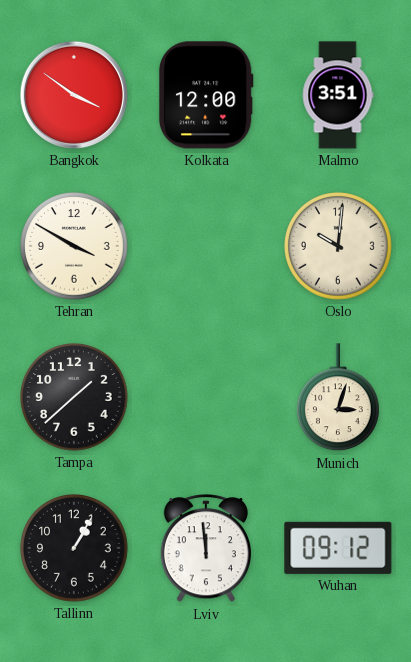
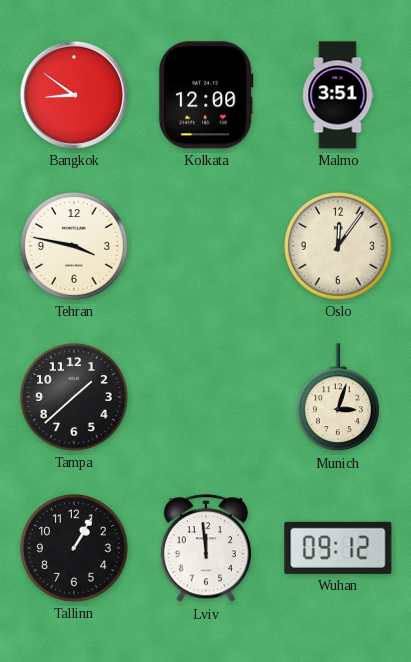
Bangkok: 3:51 -> 8:51
Tehran: 3:50 -> 3:47
Oslo: 10:01 -> 12:06
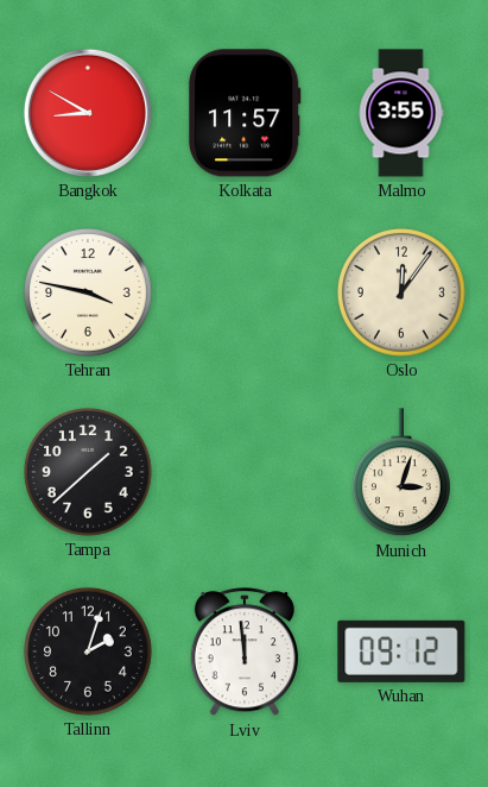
Bangkok: 8:51 -> 8:50
Kolkata: 12:00 -> 11:57
Malmo: 3:51 -> 3:55
Tallinn: 1:05 -> 2:03
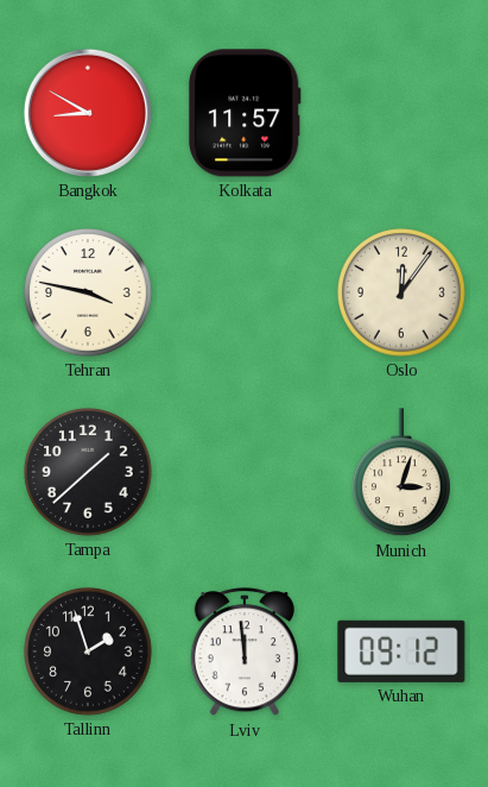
Malmo: 3:55 -> none
Tallinn: 2:03 -> 1:57
